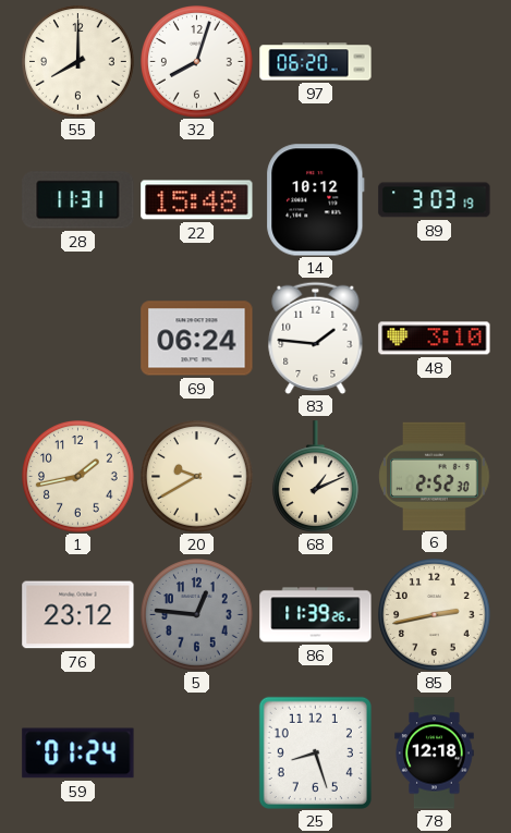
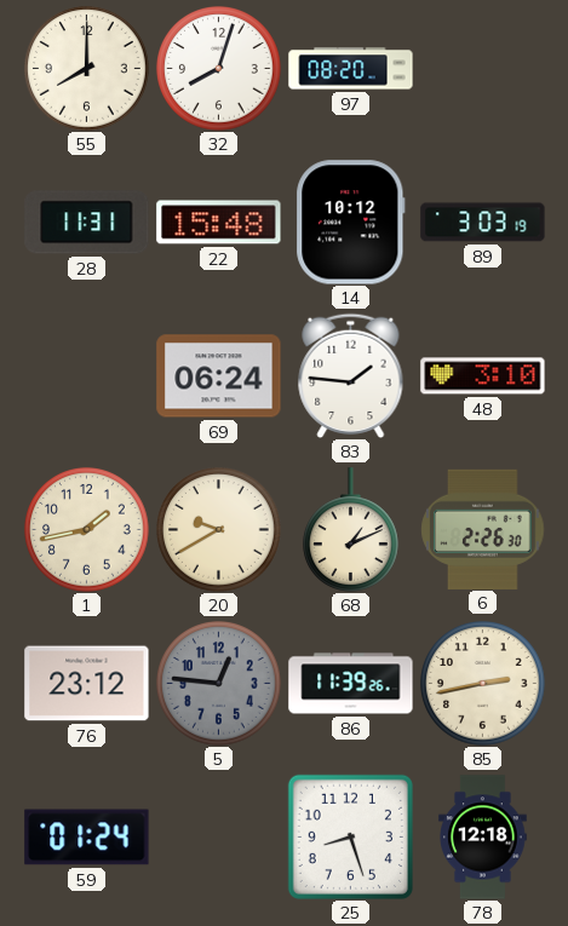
97: 06:20 -> 08:20
6: 2:52 -> 2:26
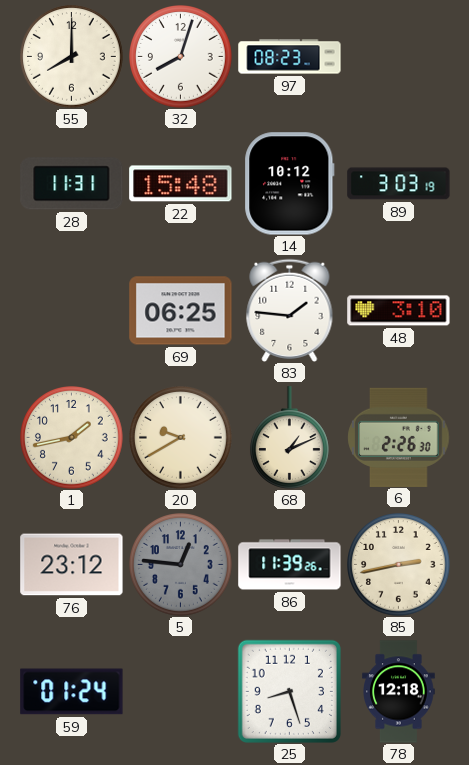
97: 08:20 -> 08:23
69: 06:24 -> 06:25
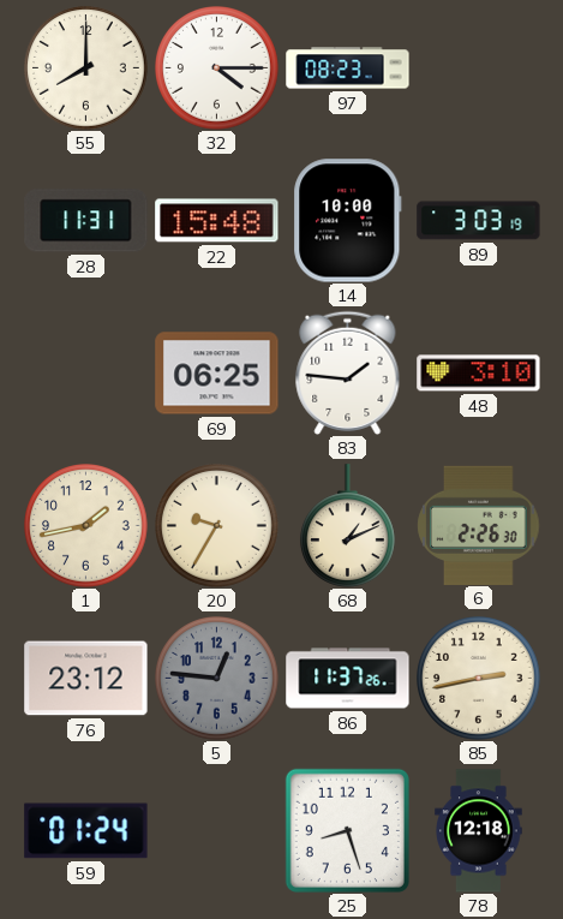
32: 8:03 -> 4:15
14: 10:12 -> 10:00
20: 9:40 -> 9:35
86: 11:39 -> 11:37
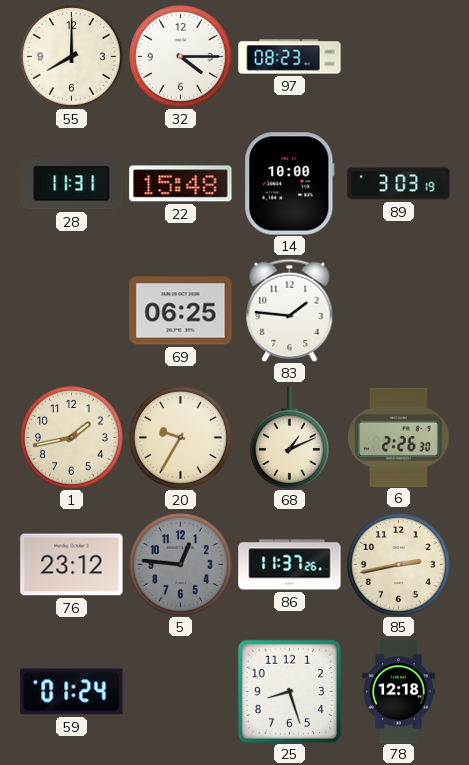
48: 3:10 -> none
